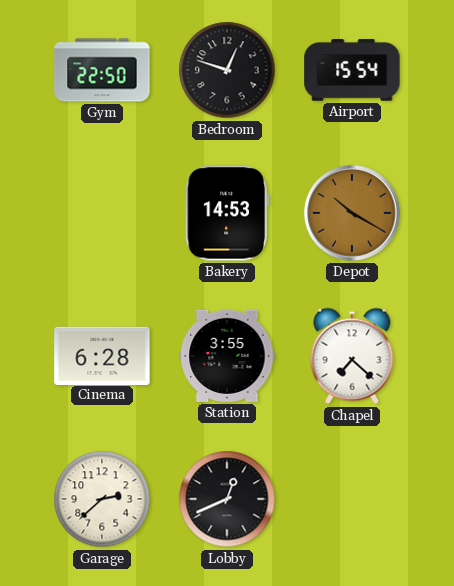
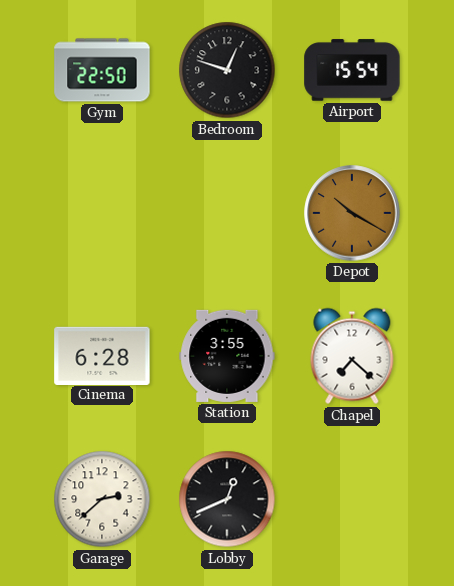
Bakery: 14:53 -> none
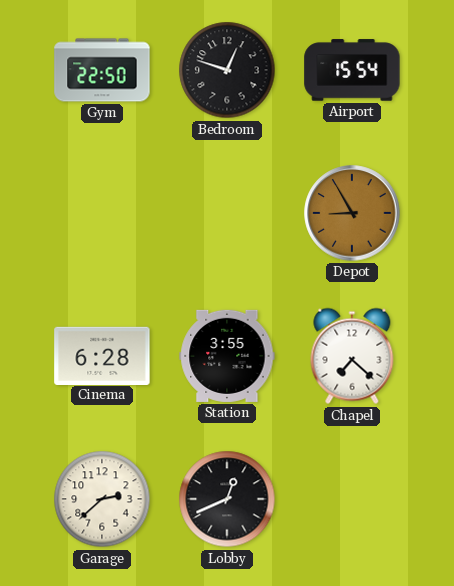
Depot: 10:20 -> 8:55
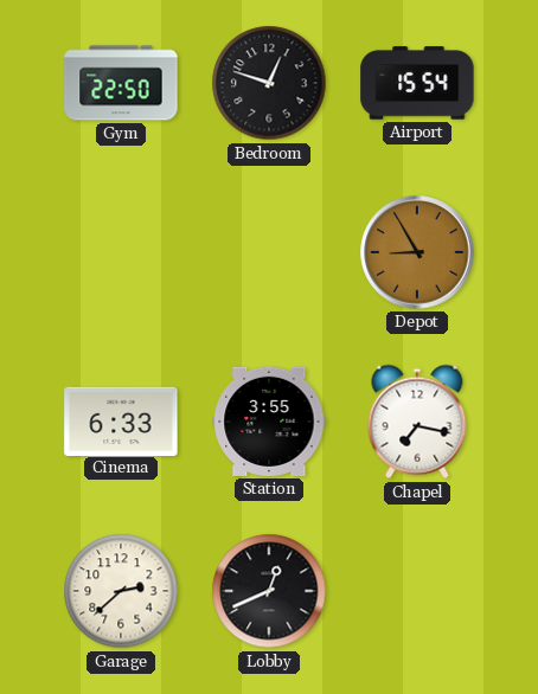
Cinema: 6:28 -> 6:33
Chapel: 7:22 -> 7:17
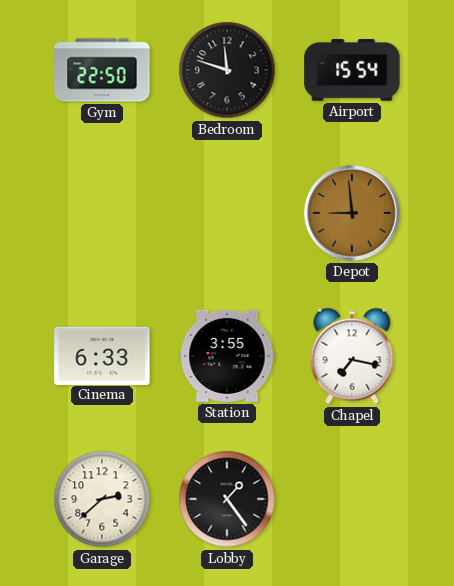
Bedroom: 12:48 -> 11:48
Depot: 8:55 -> 8:59
Lobby: 12:41 -> 1:24
